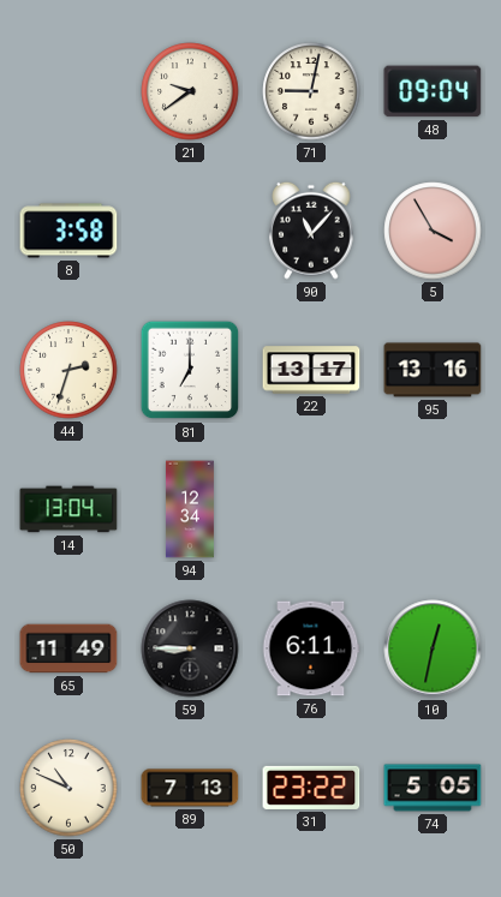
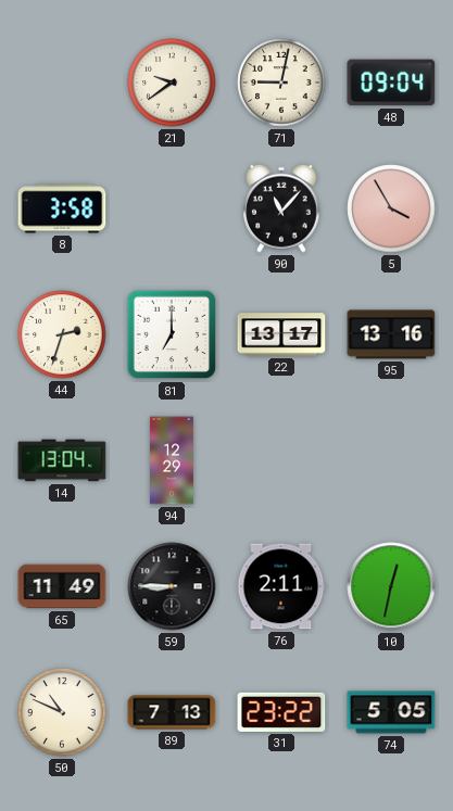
94: 12:34 -> 12:29
76: 6:11 -> 2:11
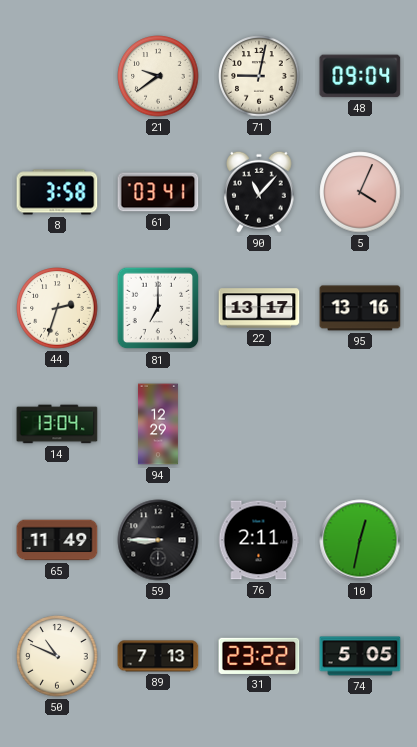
61: none -> 03:41
5: 3:55 -> 4:04
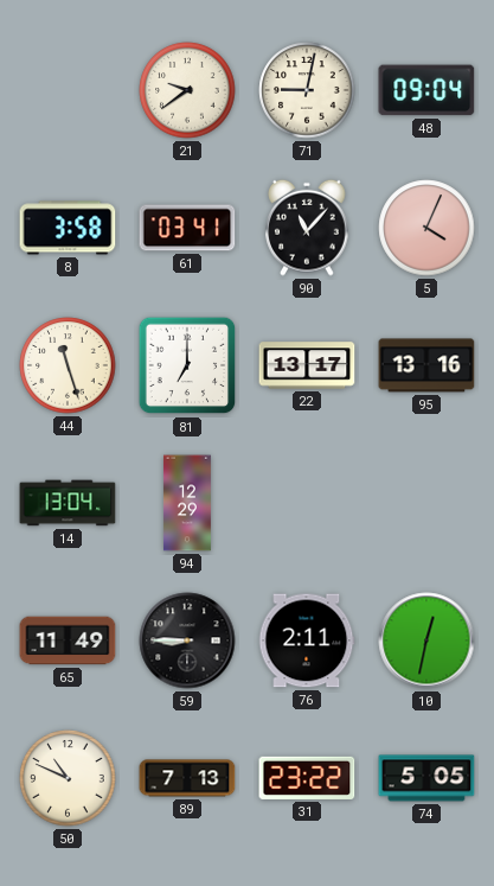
44: 2:33 -> 11:27
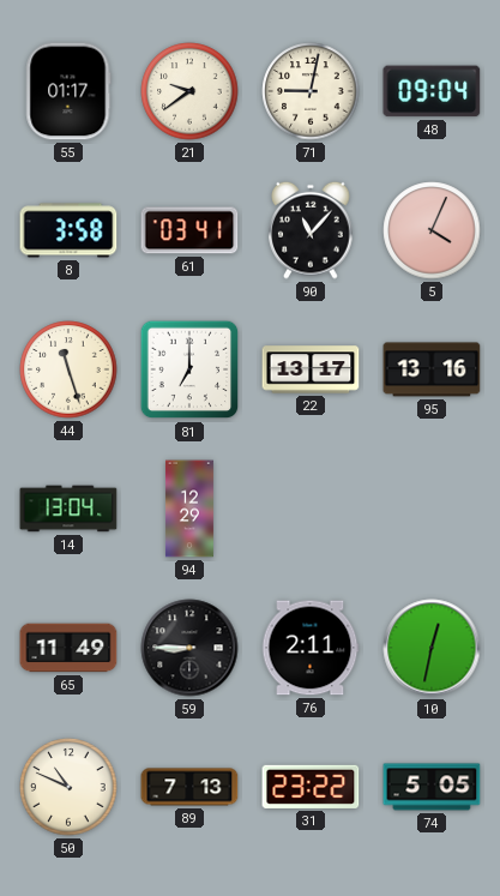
55: none -> 01:17
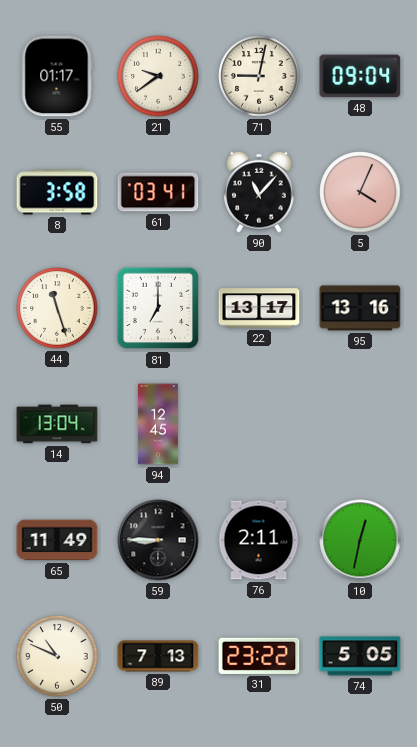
94: 12:29 -> 12:45
